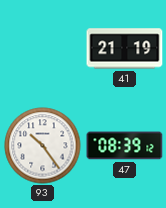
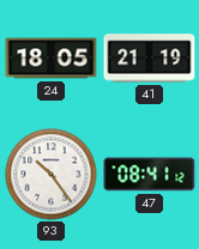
24: none -> 18:05
47: 08:39 -> 08:41
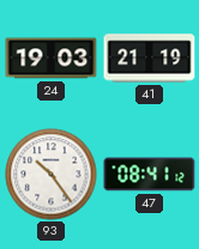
24: 18:05 -> 19:03
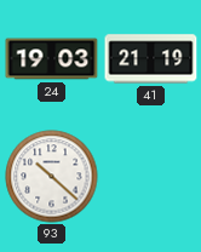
93: 10:24 -> 10:22
47: 08:41 -> none
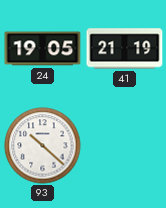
24: 19:03 -> 19:05
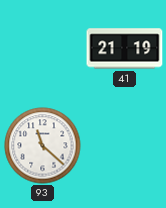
24: 19:05 -> none
93: 10:22 -> 11:22
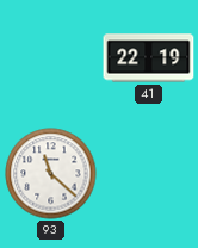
41: 21:19 -> 22:19
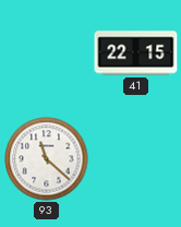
41: 22:19 -> 22:15
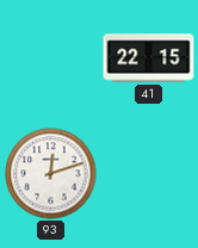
93: 11:22 -> 12:12
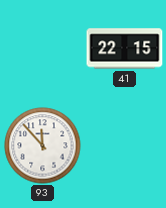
93: 12:12 -> 11:53
